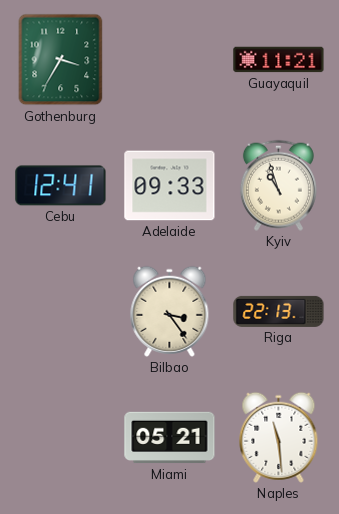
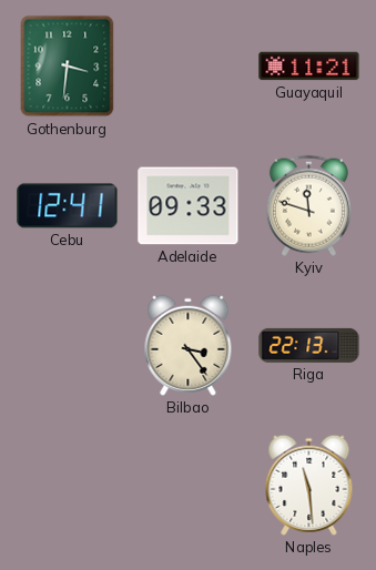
Gothenburg: 3:35 -> 3:31
Kyiv: 10:57 -> 11:48
Miami: 05:21 -> none
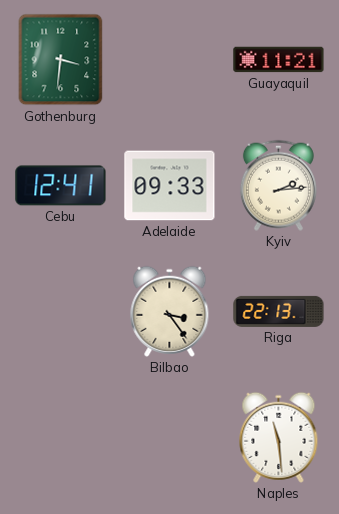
Kyiv: 11:48 -> 2:14
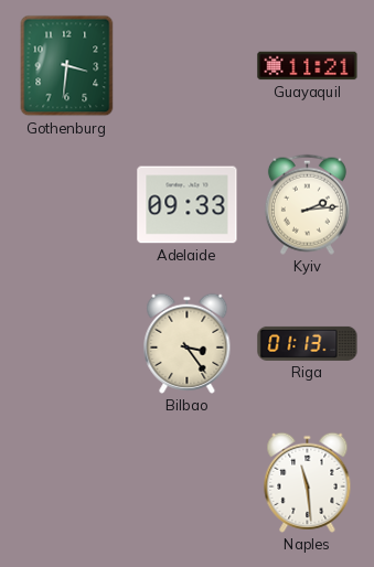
Cebu: 12:41 -> none
Riga: 22:13 -> 01:13
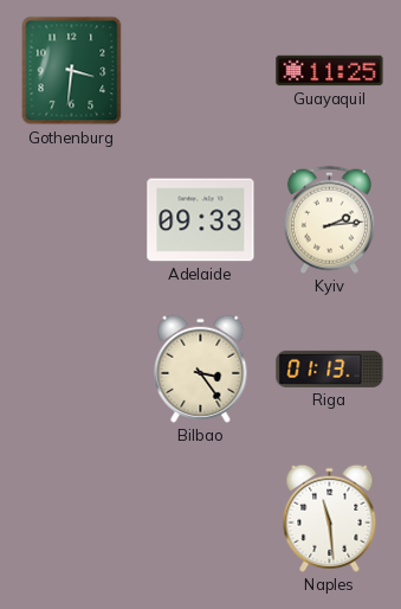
Guayaquil: 11:21 -> 11:25
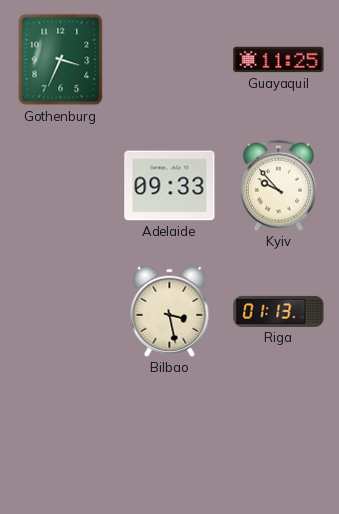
Gothenburg: 3:31 -> 3:34
Kyiv: 2:14 -> 9:53
Bilbao: 3:24 -> 3:28
Naples: 11:29 -> none
